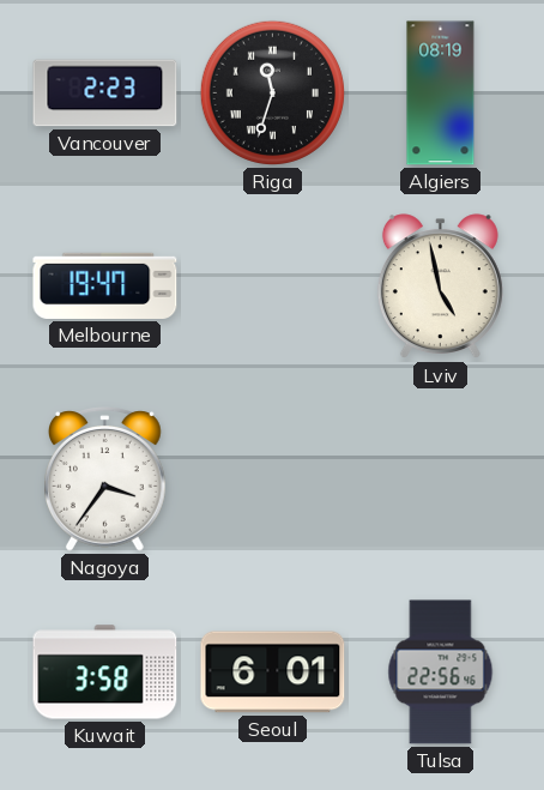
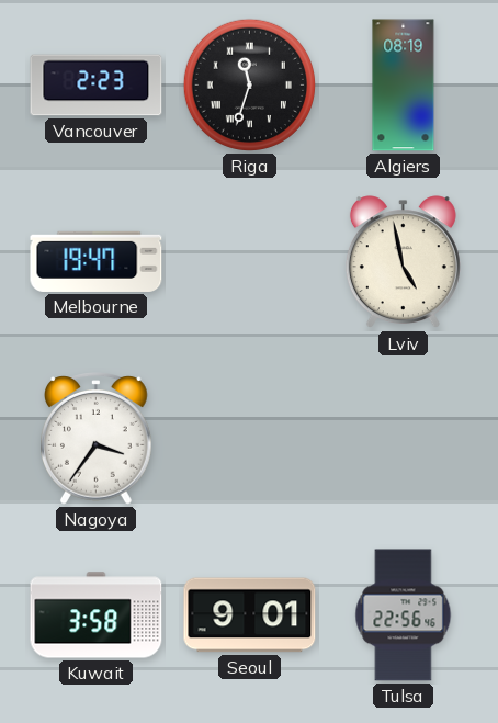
Seoul: 6:01 -> 9:01
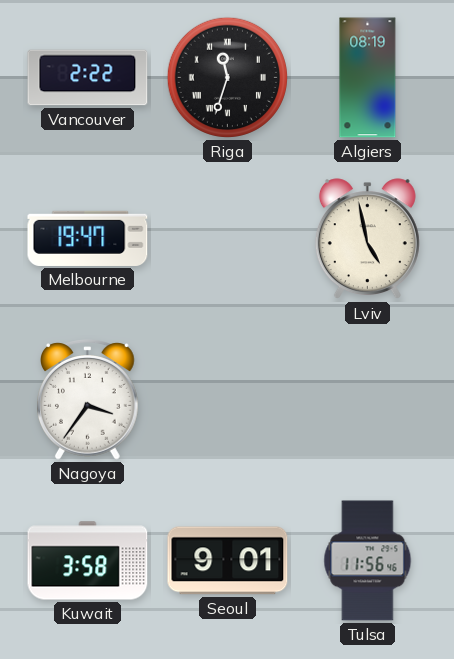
Vancouver: 2:23 -> 2:22
Tulsa: 22:56 -> 11:56
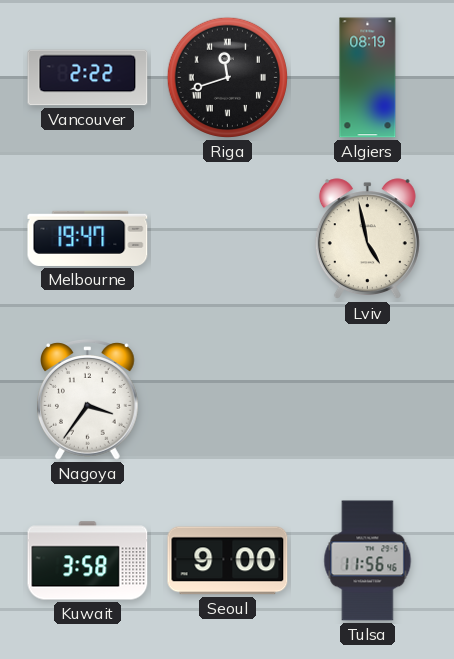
Riga: 11:33 -> 11:42
Seoul: 9:01 -> 9:00
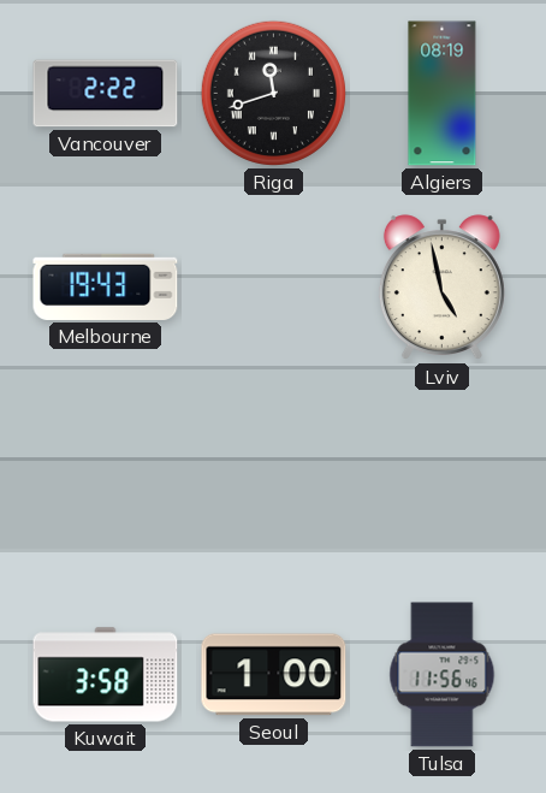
Melbourne: 19:47 -> 19:43
Nagoya: 3:36 -> none
Seoul: 9:00 -> 1:00
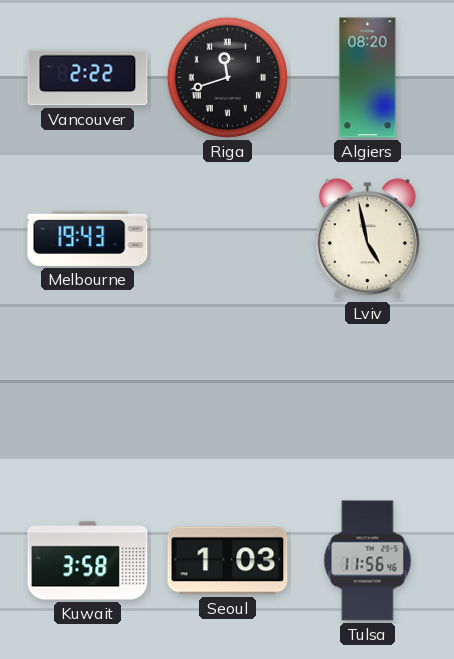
Algiers: 08:19 -> 08:20
Seoul: 1:00 -> 1:03
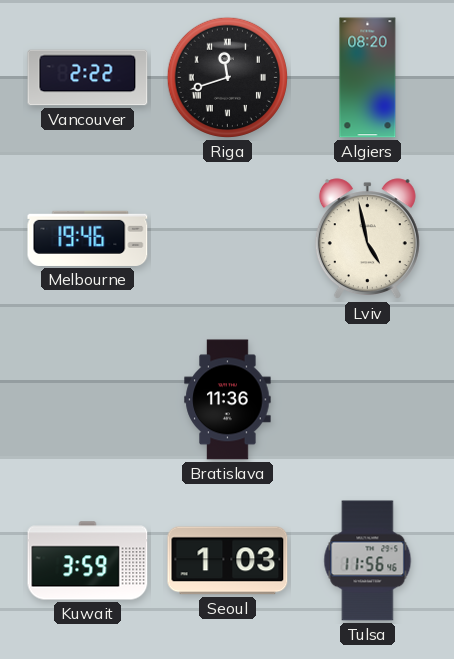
Melbourne: 19:43 -> 19:46
Bratislava: none -> 11:36
Kuwait: 3:58 -> 3:59
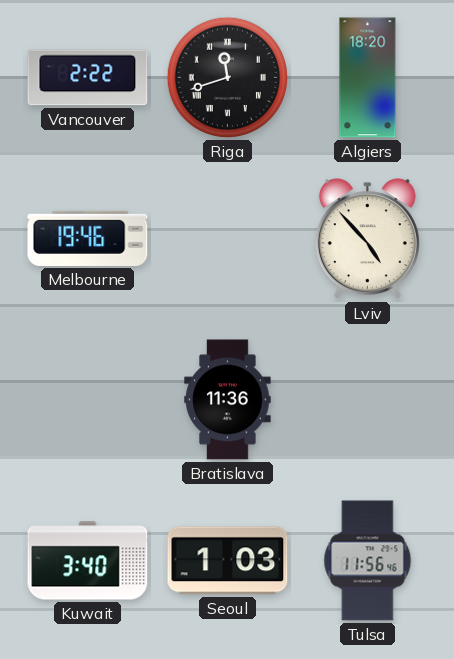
Algiers: 08:20 -> 18:20
Lviv: 4:58 -> 4:53
Kuwait: 3:59 -> 3:40
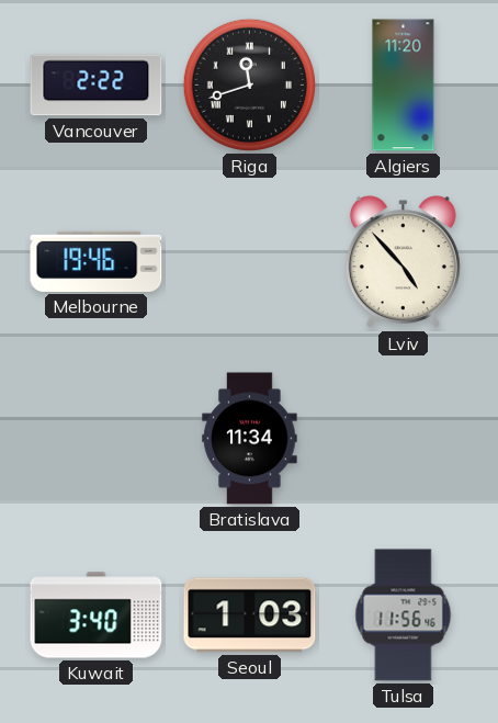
Algiers: 18:20 -> 11:20
Bratislava: 11:36 -> 11:34
